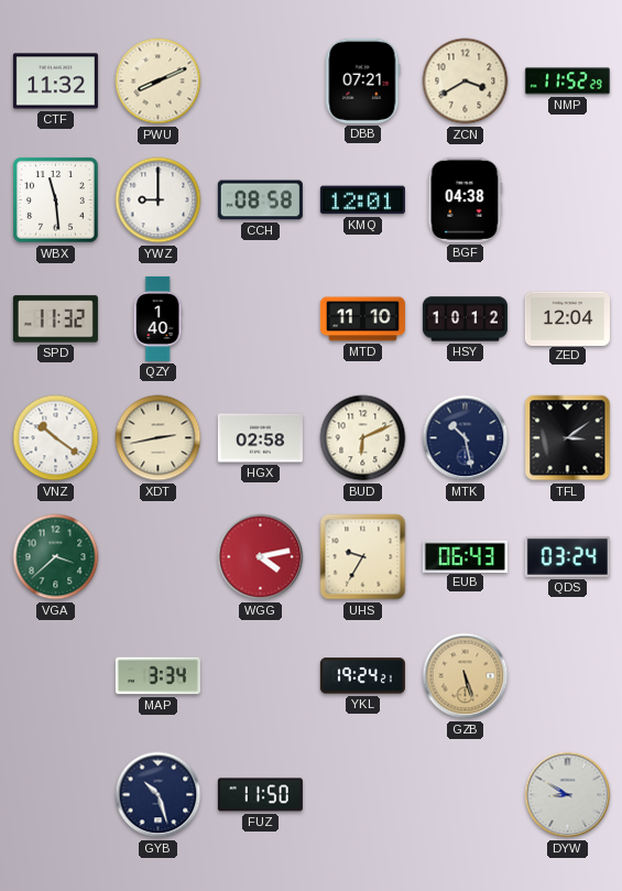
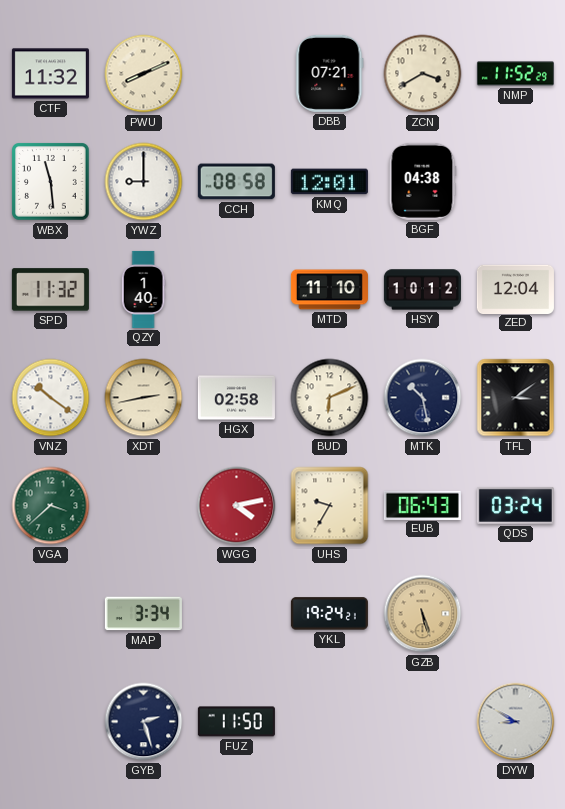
GYB: 10:27 -> 2:27
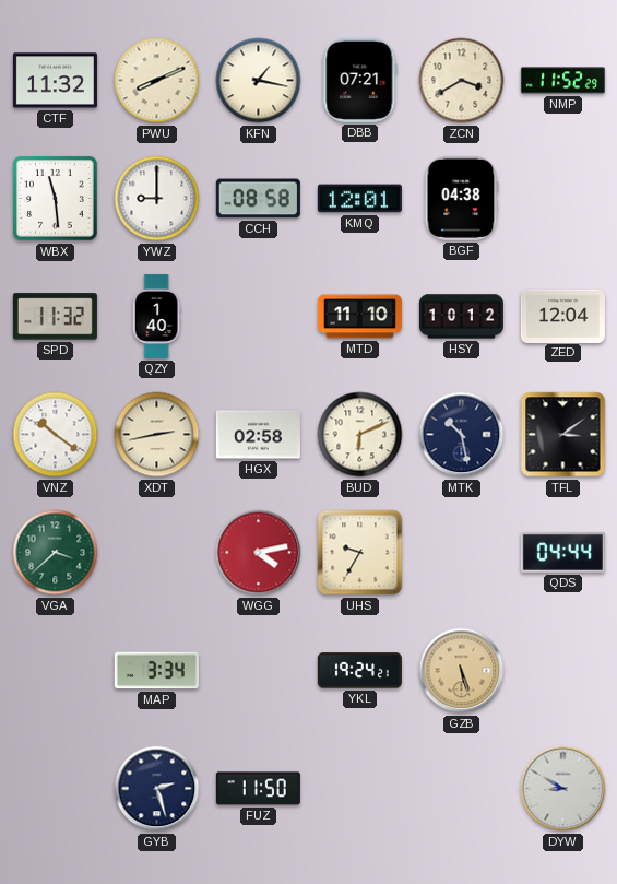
KFN: none -> 1:17
EUB: 06:43 -> none
QDS: 03:24 -> 04:44
